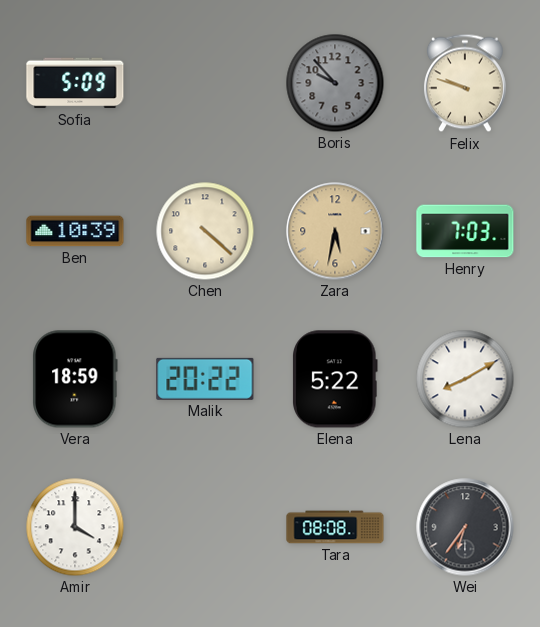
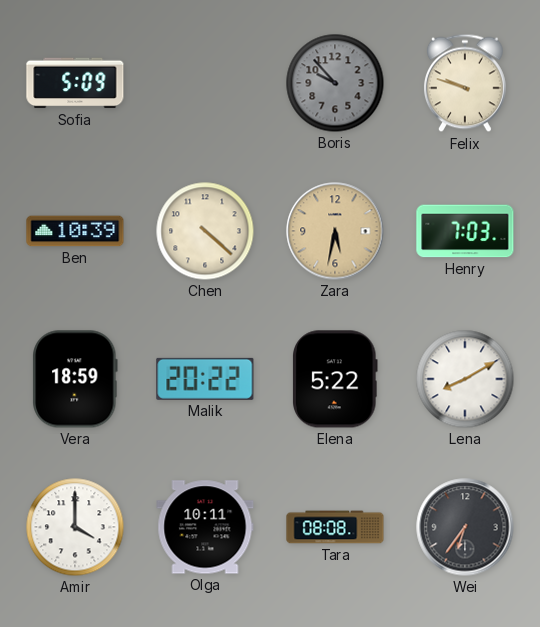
Olga: none -> 10:11
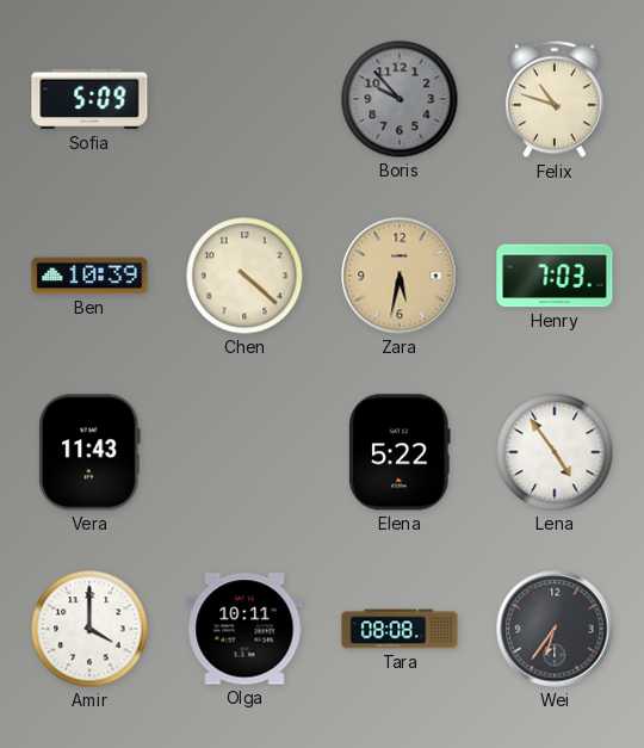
Felix: 9:48 -> 10:48
Vera: 18:59 -> 11:43
Malik: 20:22 -> none
Lena: 8:10 -> 4:54
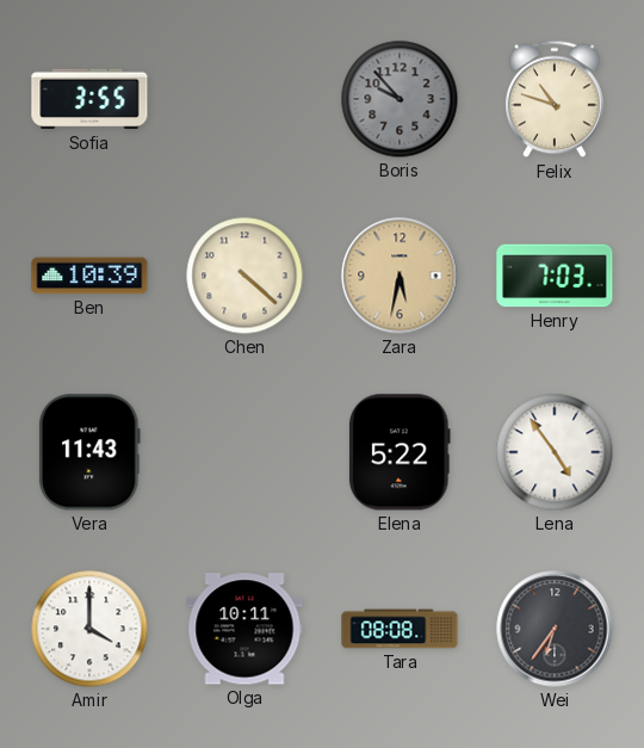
Sofia: 5:09 -> 3:55
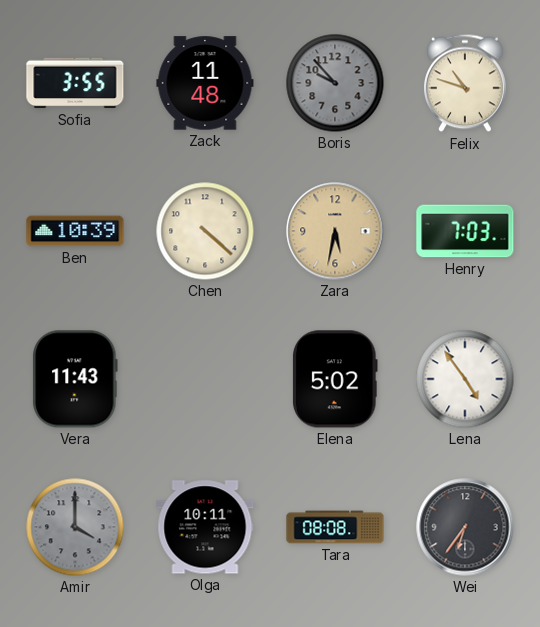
Zack: none -> 11:48
Elena: 5:22 -> 5:02
Amir dial: white -> grey
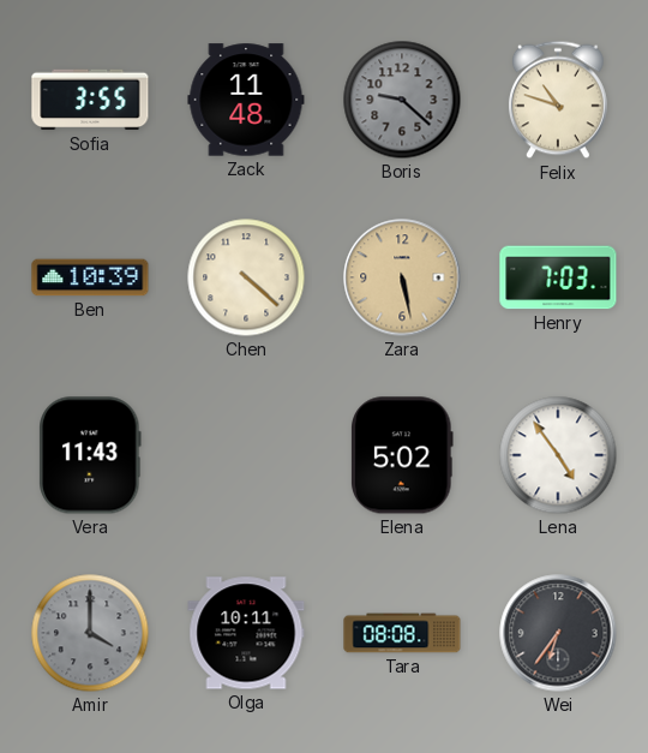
Boris: 9:53 -> 9:22
Zara: 5:32 -> 5:28
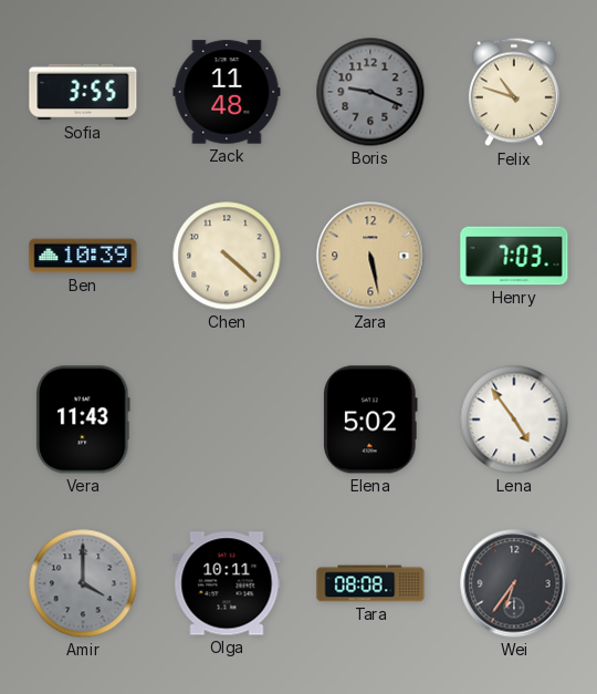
Boris: 9:22 -> 9:19
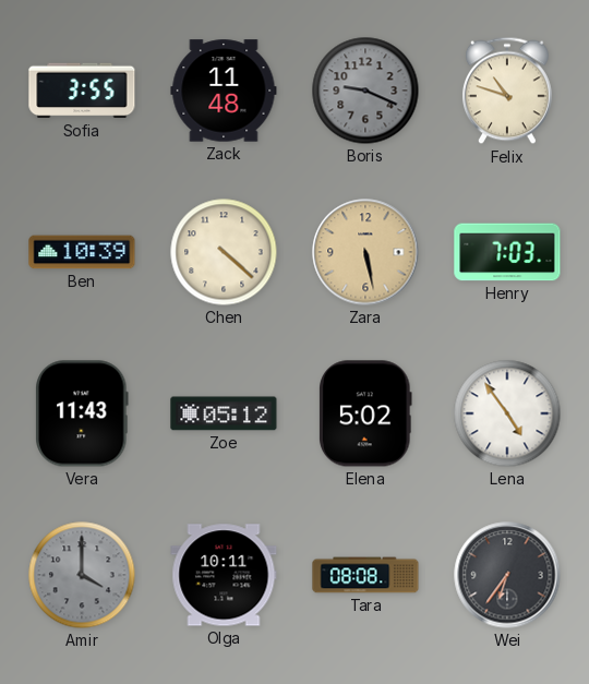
Zoe: none -> 05:12
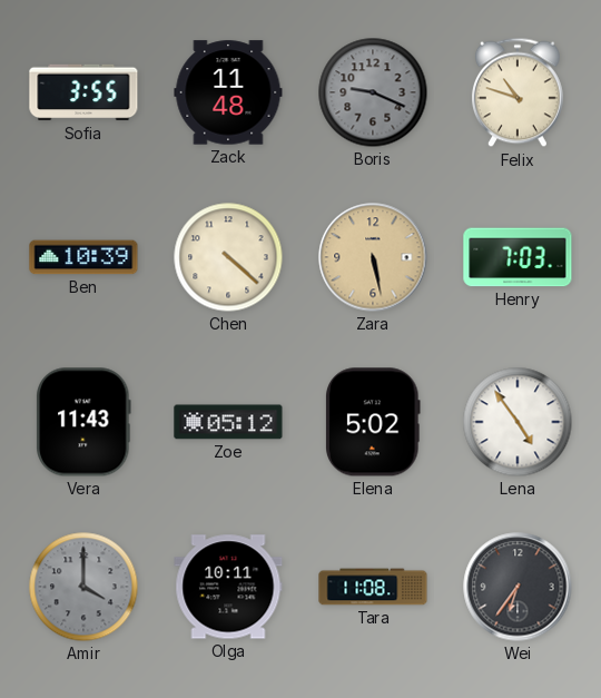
Tara: 08:08 -> 11:08
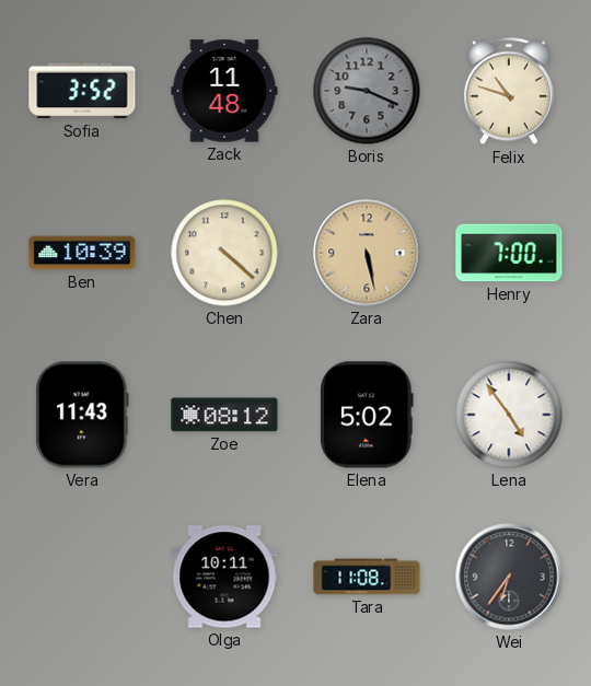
Sofia: 3:55 -> 3:52
Henry: 7:03 -> 7:00
Zoe: 05:12 -> 08:12
Amir: 4:00 -> none
